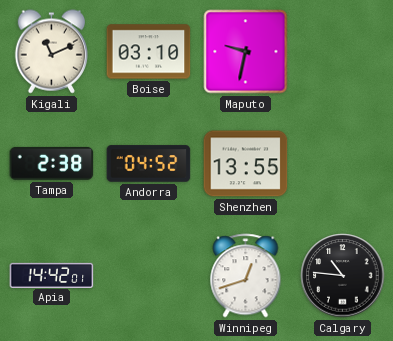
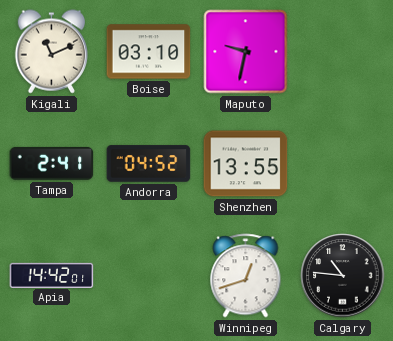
Tampa: 2:38 -> 2:41
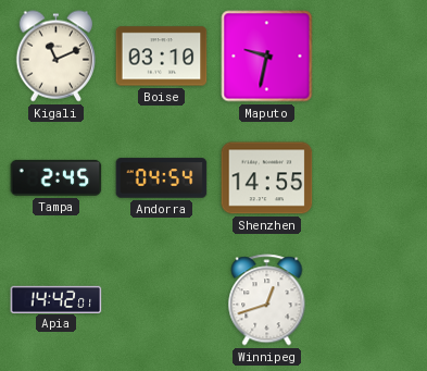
Tampa: 2:41 -> 2:45
Andorra: 04:52 -> 04:54
Shenzhen: 13:55 -> 14:55
Calgary: 10:46 -> none
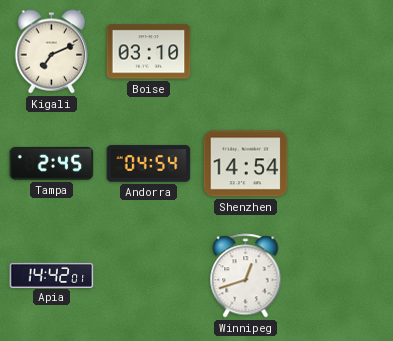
Kigali: 11:11 -> 7:11
Maputo: 9:32 -> none
Shenzhen: 14:55 -> 14:54
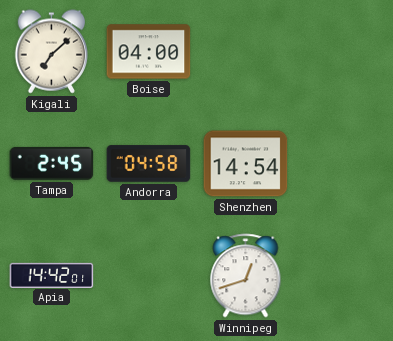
Kigali: 7:11 -> 7:08
Boise: 03:10 -> 04:00
Andorra: 04:54 -> 04:58
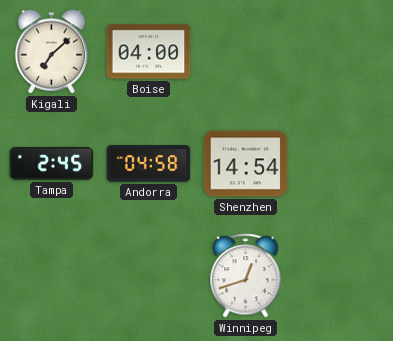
Apia: 14:42 -> none
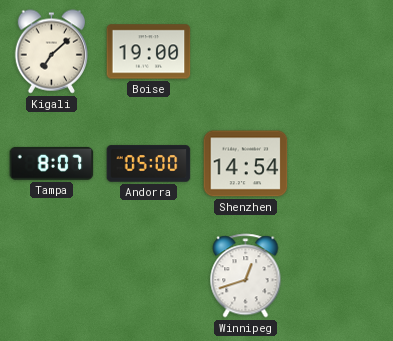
Boise: 04:00 -> 19:00
Tampa: 2:45 -> 8:07
Andorra: 04:58 -> 05:00
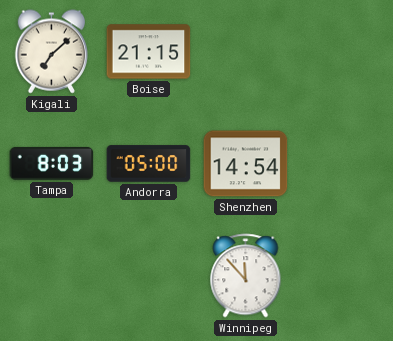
Boise: 19:00 -> 21:15
Tampa: 8:07 -> 8:03
Winnipeg: 12:42 -> 11:53
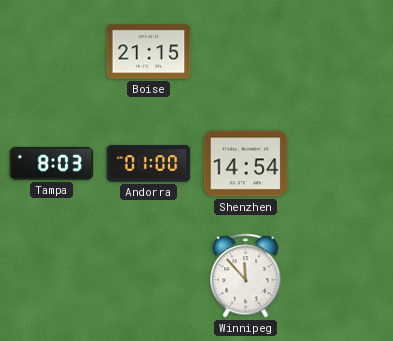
Kigali: 7:08 -> none
Andorra: 05:00 -> 01:00
